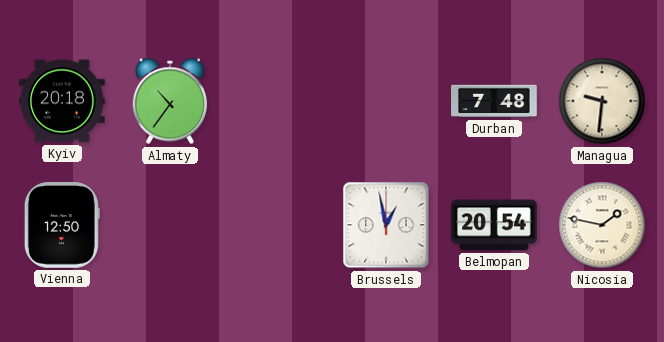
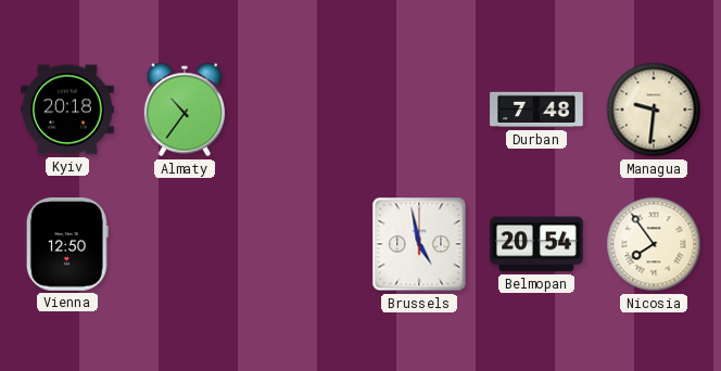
Brussels: 12:58 -> 4:58
Nicosia: 1:47 -> 7:54
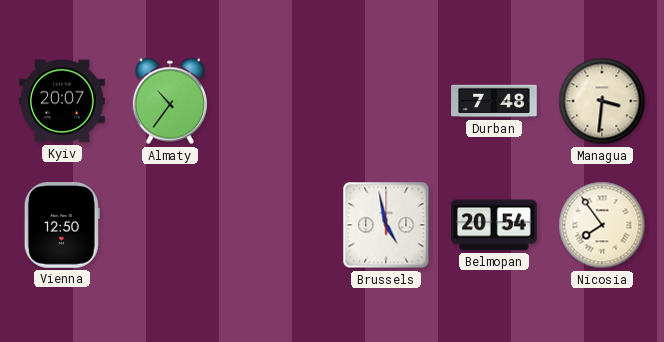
Kyiv: 20:18 -> 20:07
Managua: 9:31 -> 3:31
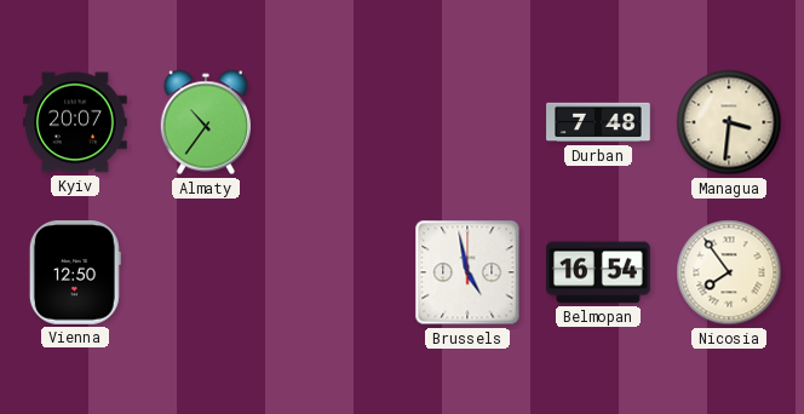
Belmopan: 20:54 -> 16:54
